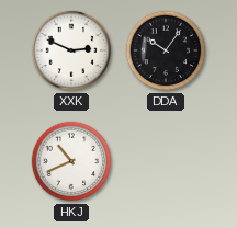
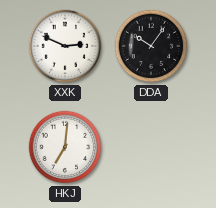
HKJ: 10:41 -> 7:01
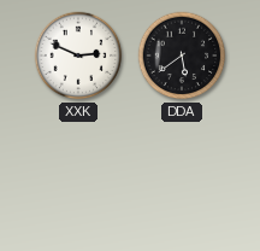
DDA: 10:06 -> 5:39
HKJ: 7:01 -> none
